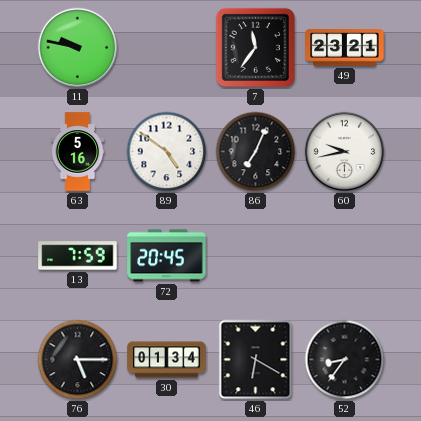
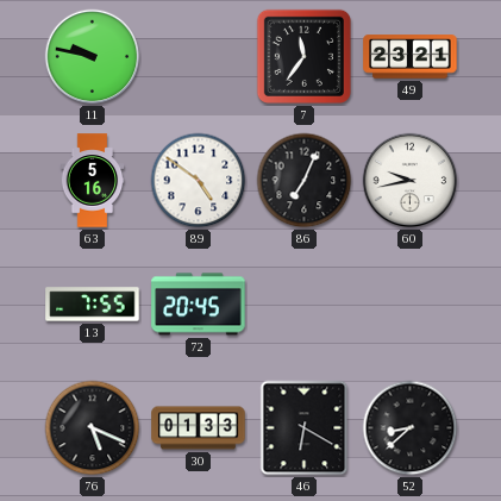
13: 7:59 -> 7:55
76: 5:15 -> 5:19
30: 01:34 -> 01:33
52: 8:36 -> 8:38
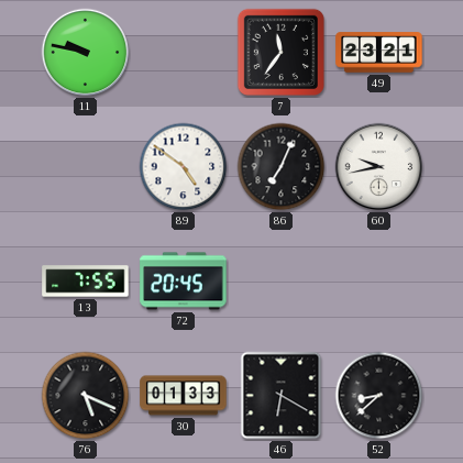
63: 5:16 -> none
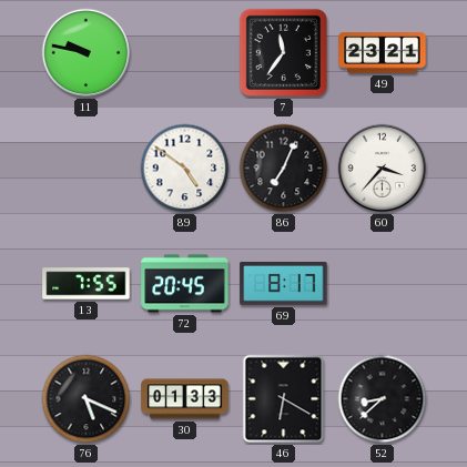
60: 9:43 -> 3:37
69: none -> 8:17
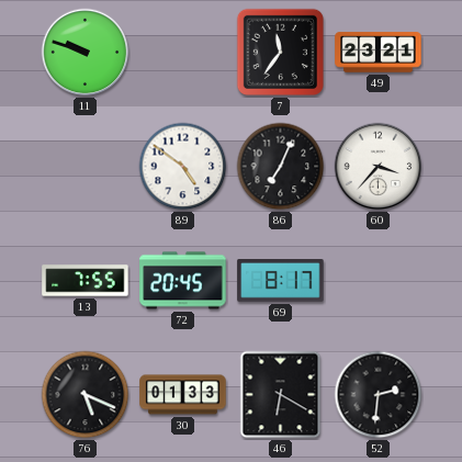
11: 9:47 -> 9:48
52: 8:38 -> 2:31
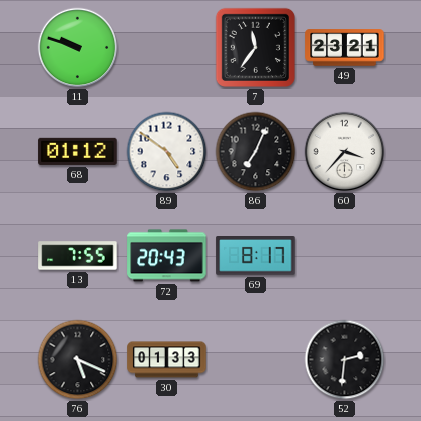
68: none -> 01:12
72: 20:45 -> 20:43
46: 6:20 -> none
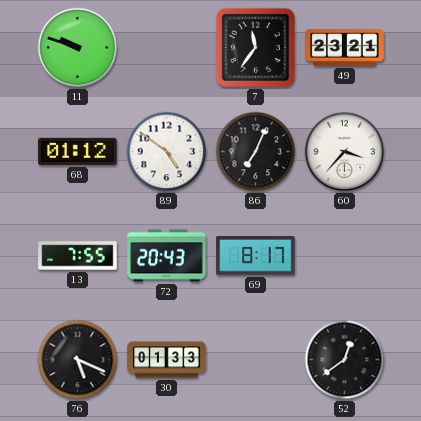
52: 2:31 -> 12:39
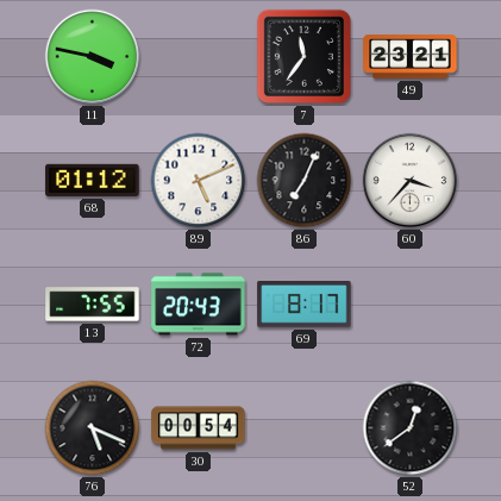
11: 9:48 -> 3:47
89: 4:51 -> 5:11
30: 01:33 -> 00:54
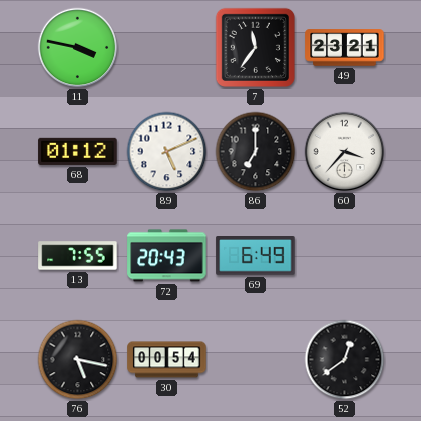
86: 7:04 -> 7:00
69: 8:17 -> 6:49
76: 5:19 -> 5:17
